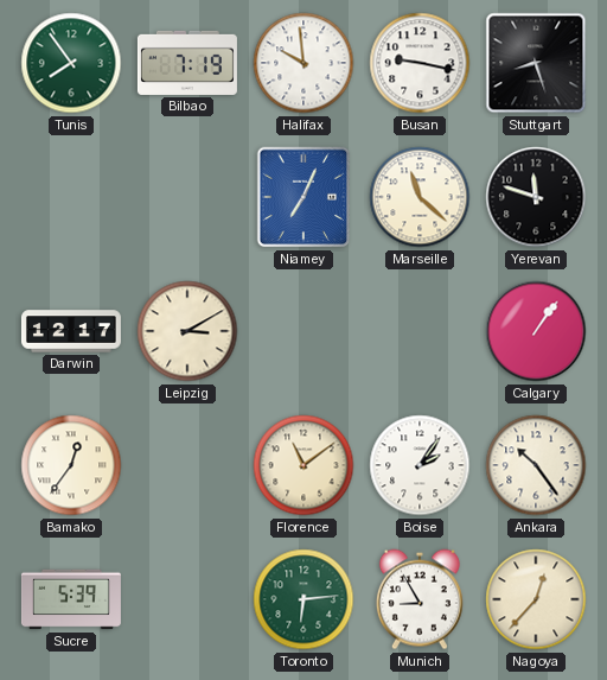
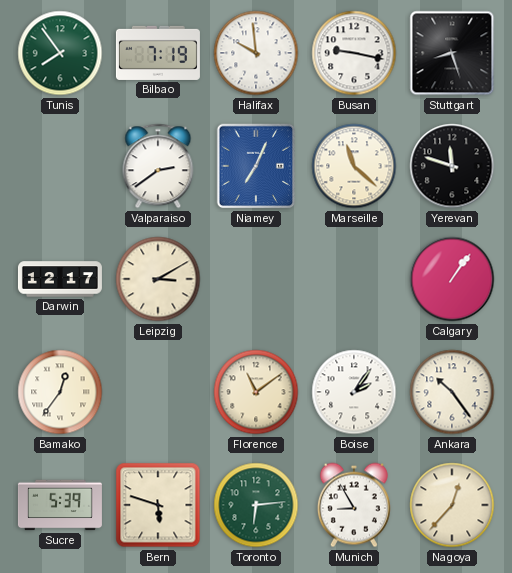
Valparaiso: none -> 2:39
Bern: none -> 5:48
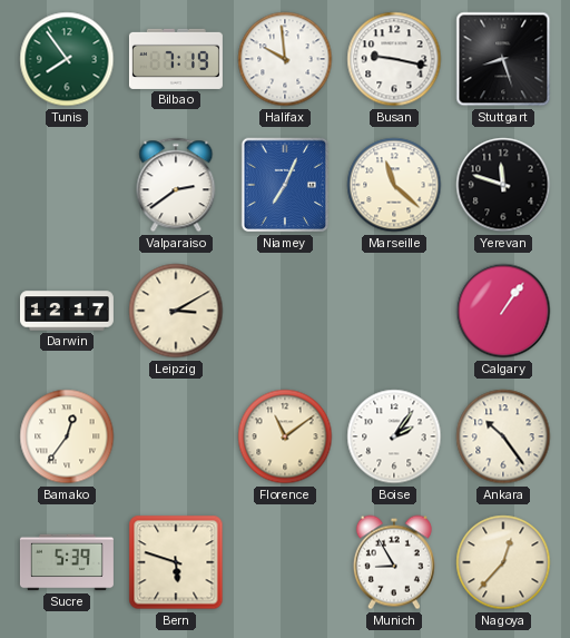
Toronto: 6:14 -> none
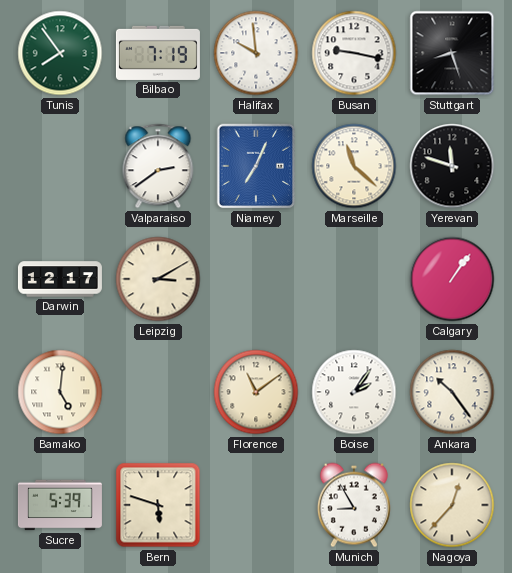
Bamako: 12:36 -> 5:01
